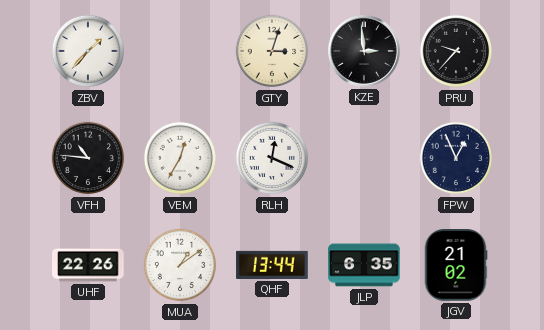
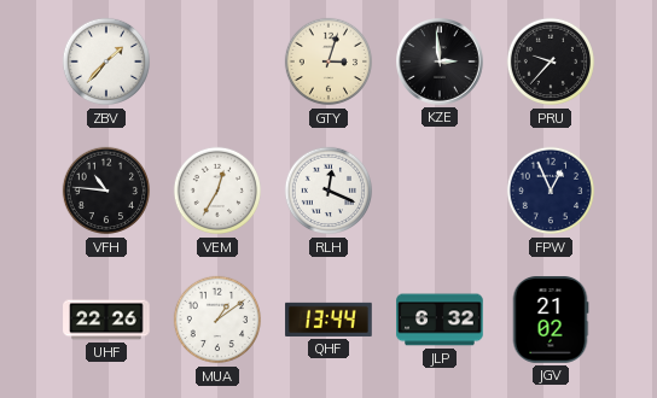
JLP: 6:35 -> 6:32
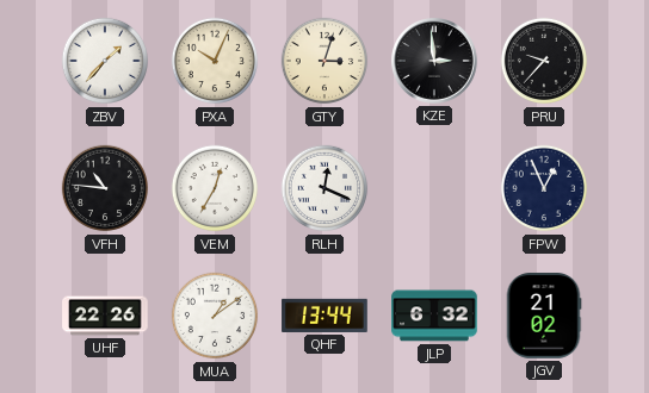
PXA: none -> 10:04
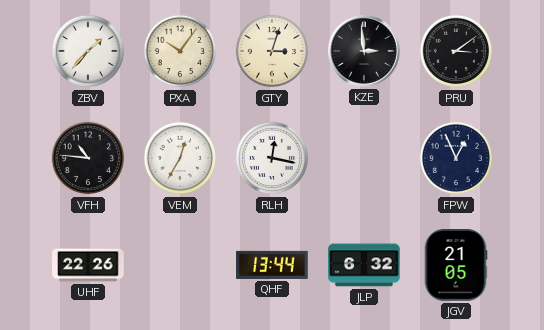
PXA: 10:04 -> 10:06
PRU: 9:37 -> 3:09
RLH: 12:19 -> 12:17
MUA: 1:09 -> none
JGV: 21:02 -> 21:05
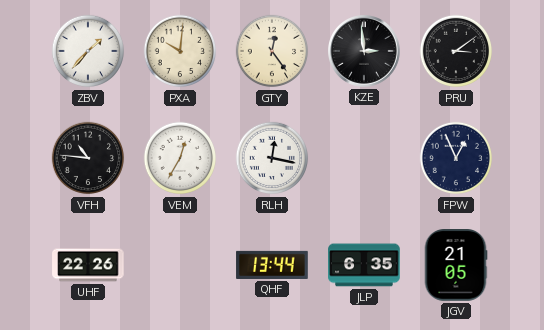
PXA: 10:06 -> 10:01
GTY: 3:03 -> 12:24
JLP: 6:32 -> 6:35
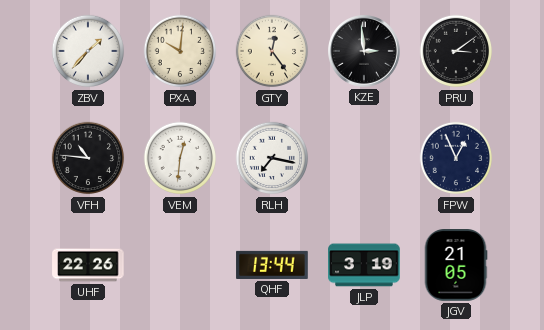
VEM: 12:35 -> 12:31
RLH: 12:17 -> 7:17
JLP: 6:35 -> 3:19
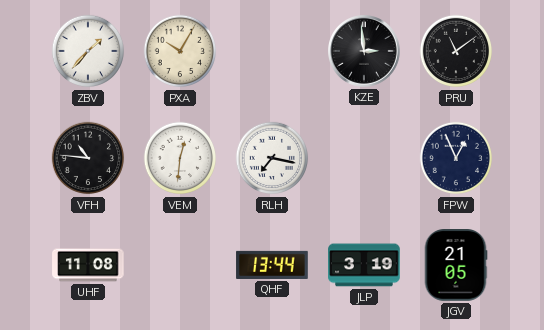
PXA: 10:01 -> 10:05
GTY: 12:24 -> none
PRU: 3:09 -> 11:09
UHF: 22:26 -> 11:08
